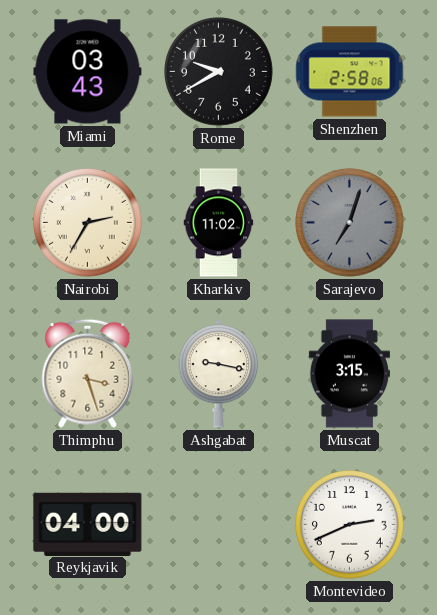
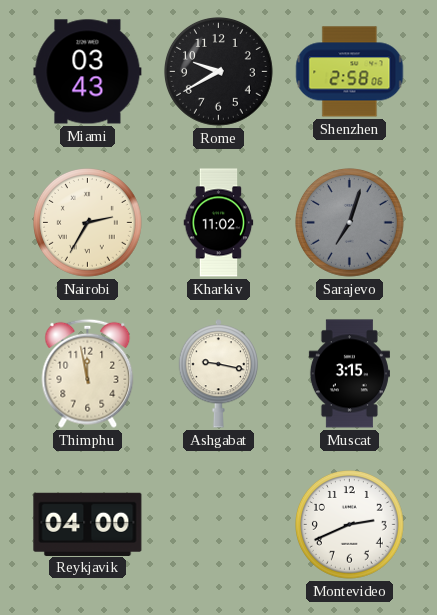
Thimphu: 3:27 -> 11:58
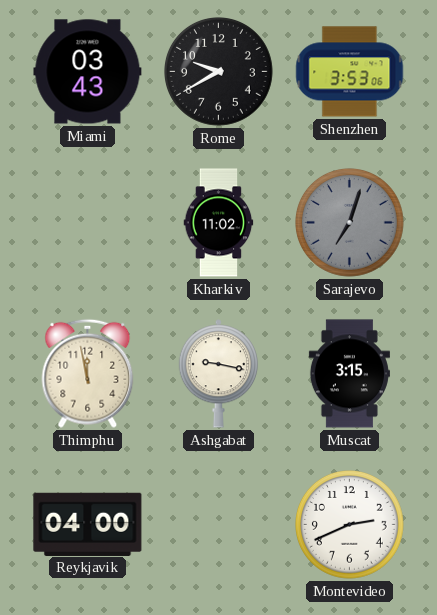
Shenzhen: 2:58 -> 3:53
Nairobi: 2:35 -> none
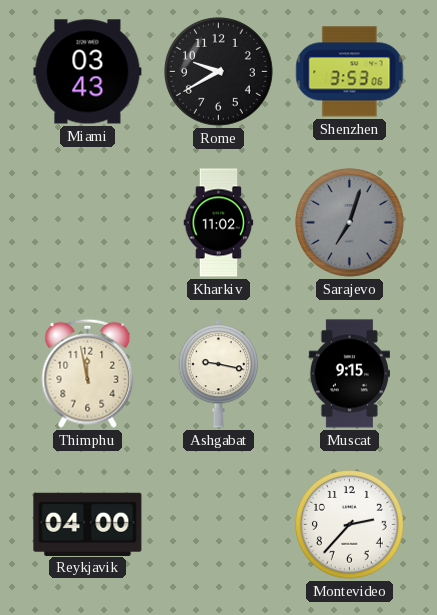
Muscat: 3:15 -> 9:15
Montevideo: 2:41 -> 2:37
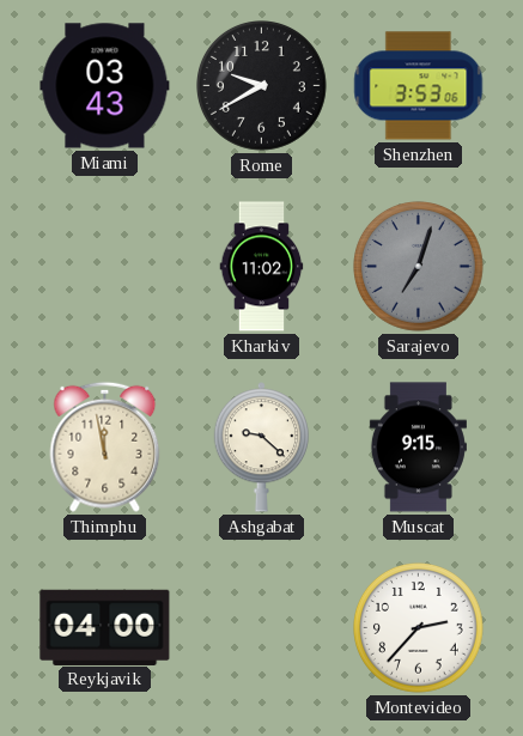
Ashgabat: 9:17 -> 9:22
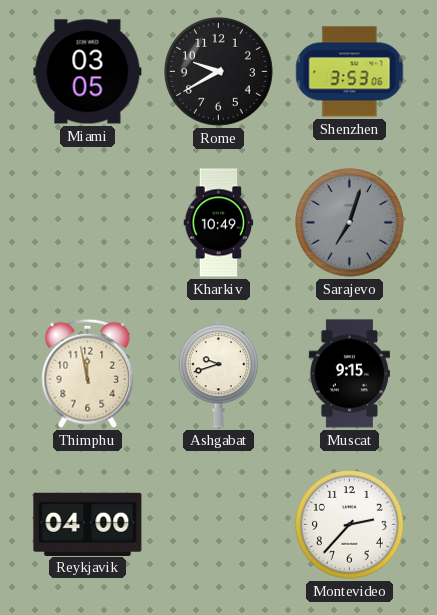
Miami: 03:43 -> 03:05
Kharkiv: 11:02 -> 10:49
Ashgabat: 9:22 -> 9:42
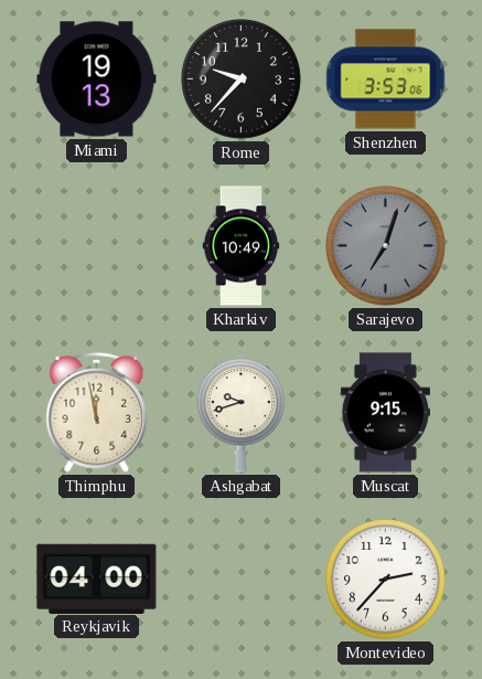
Miami: 03:05 -> 19:13
Rome: 9:40 -> 9:37
